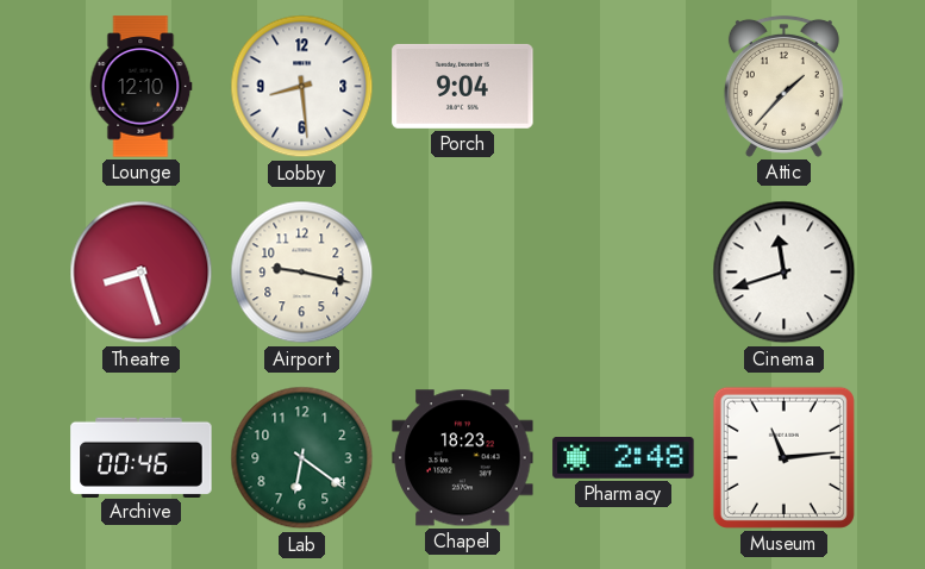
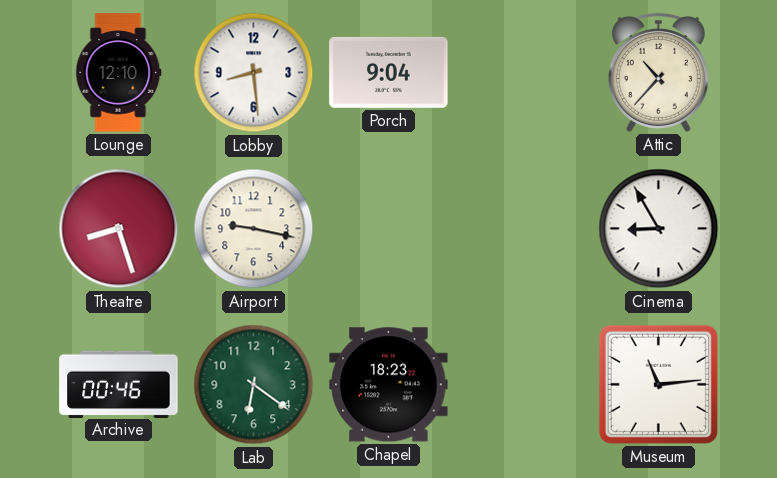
Attic: 1:37 -> 10:37
Cinema: 11:42 -> 8:55
Pharmacy: 2:48 -> none
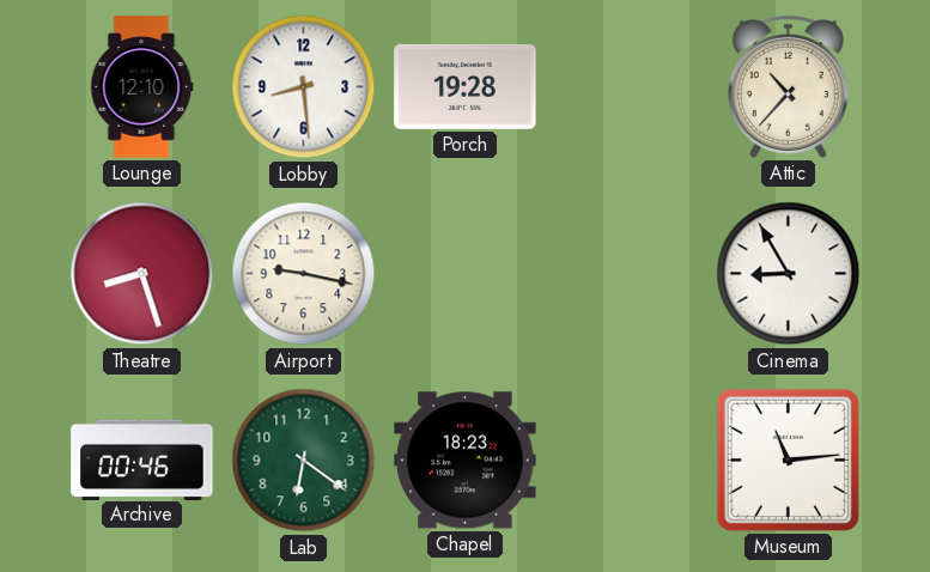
Porch: 9:04 -> 19:28
